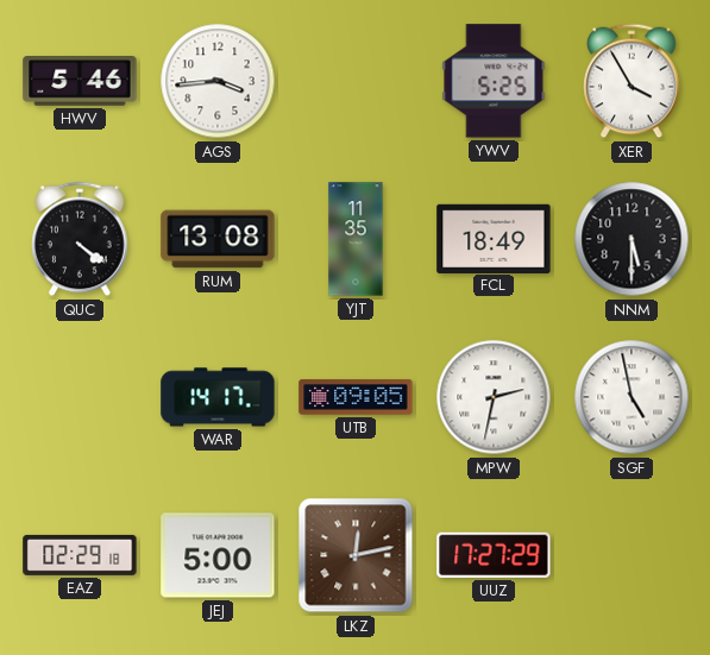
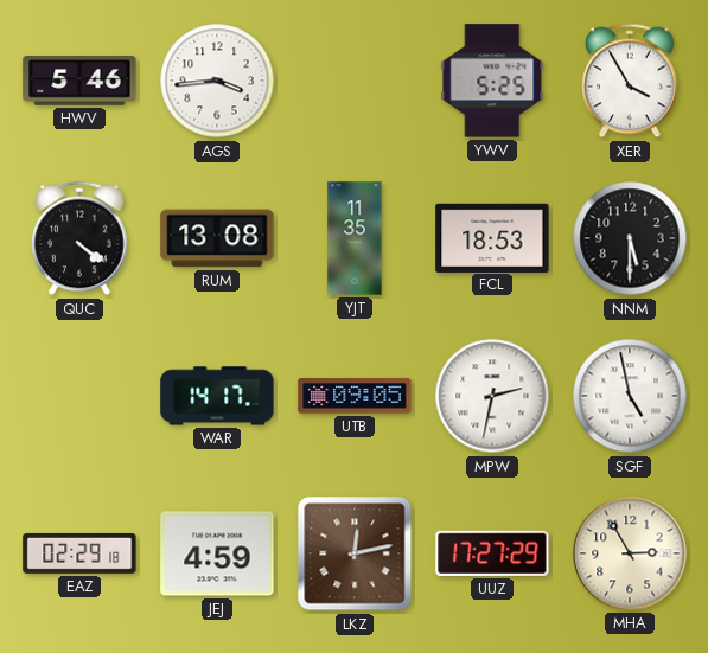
FCL: 18:49 -> 18:53
JEJ: 5:00 -> 4:59
MHA: none -> 2:55
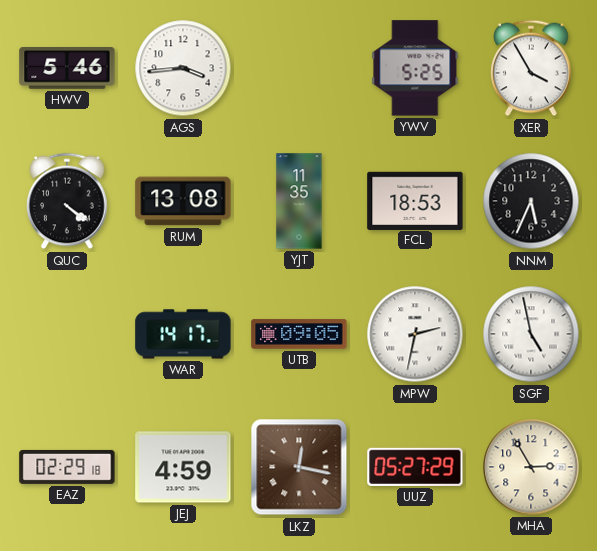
NNM: 5:30 -> 5:34
LKZ: 12:13 -> 12:17
UUZ: 17:27 -> 05:27
